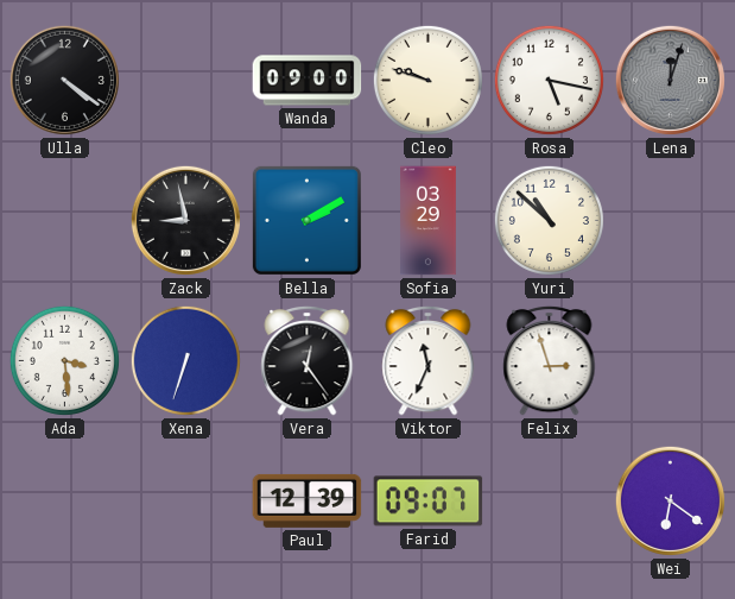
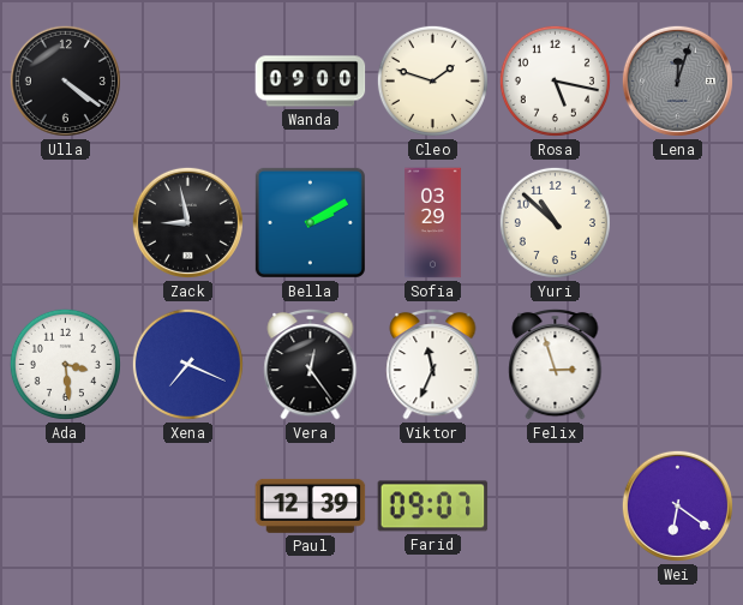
Cleo: 9:48 -> 1:48
Xena: 6:33 -> 7:19
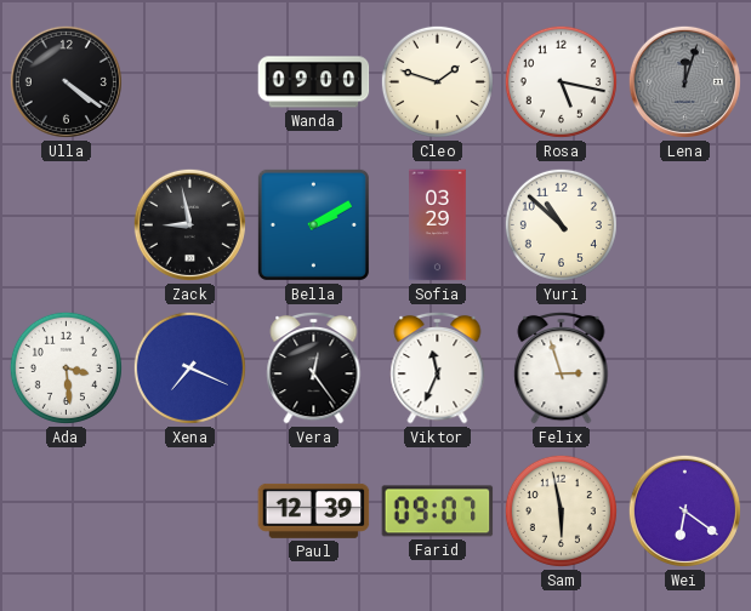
Sam: none -> 5:58
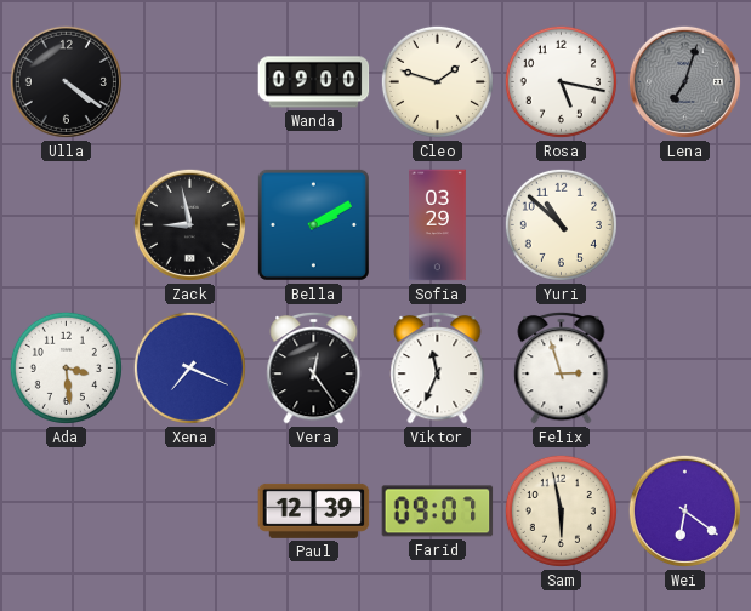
Lena: 12:03 -> 7:03
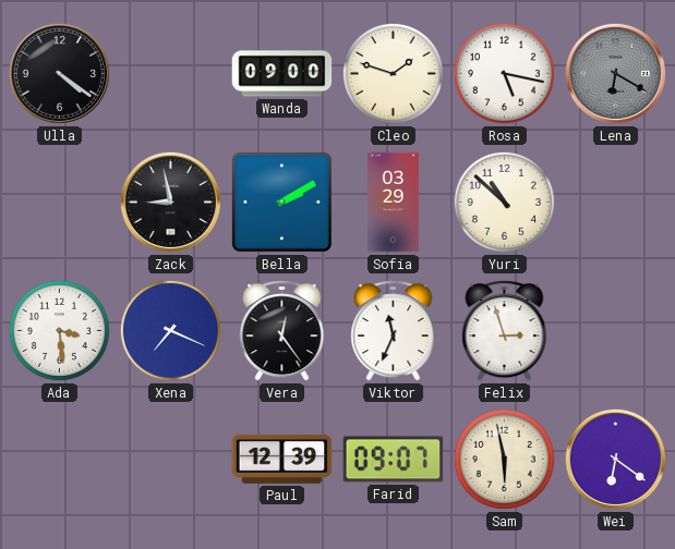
Lena: 7:03 -> 6:20
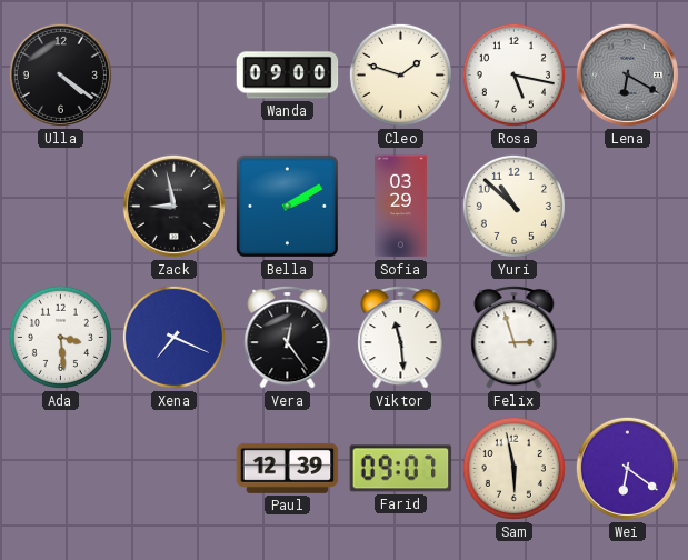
Viktor: 11:34 -> 11:29
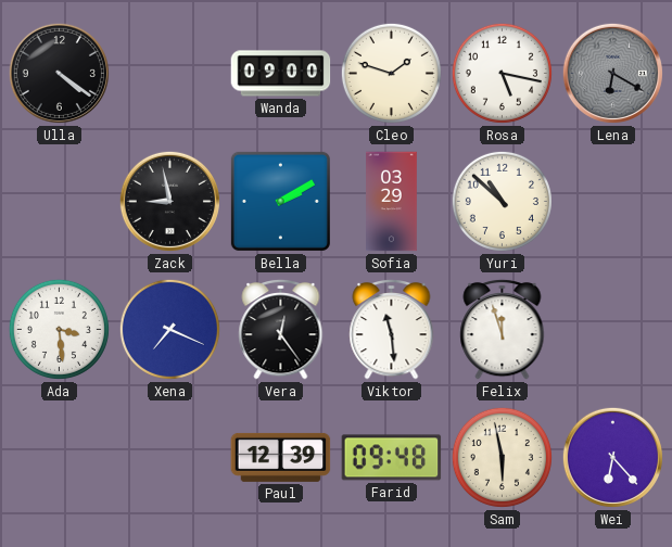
Felix: 2:57 -> 11:57
Farid: 09:07 -> 09:48
Wei: 6:21 -> 6:23
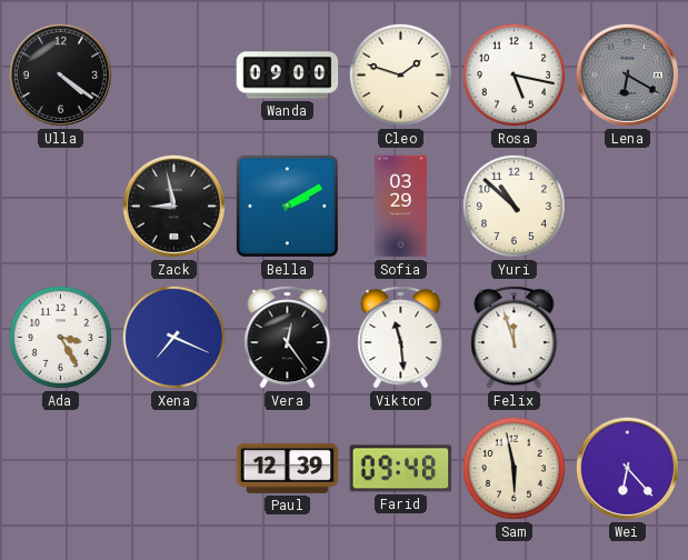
Ada: 3:29 -> 3:25
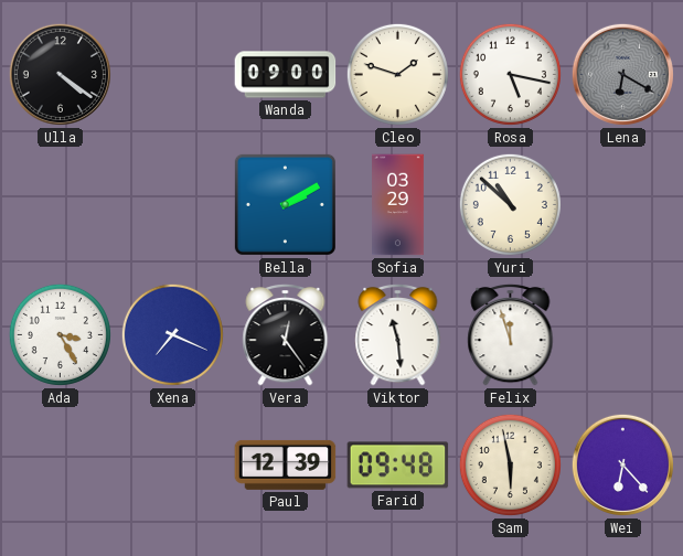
Zack: 8:58 -> none
